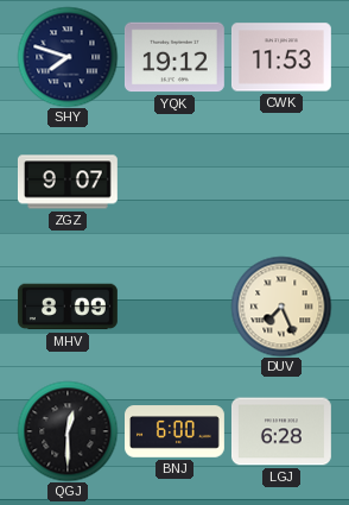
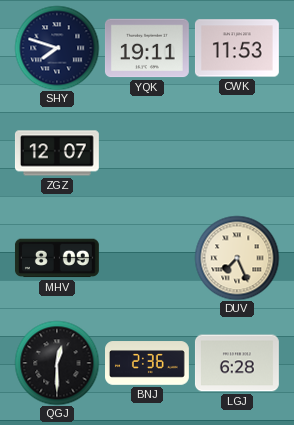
YQK: 19:12 -> 19:11
ZGZ: 9:07 -> 12:07
BNJ: 6:00 -> 2:36
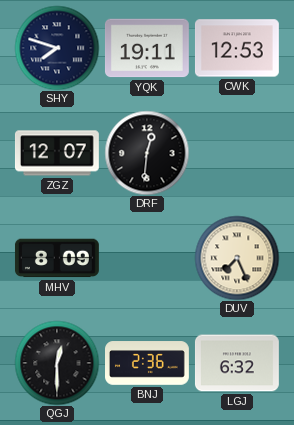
CWK: 11:53 -> 12:53
DRF: none -> 12:31
LGJ: 6:28 -> 6:32
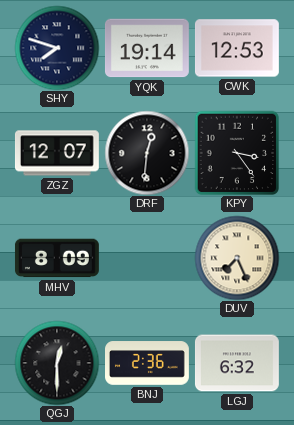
YQK: 19:11 -> 19:14
KPY: none -> 3:24
